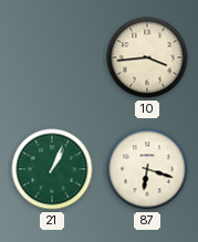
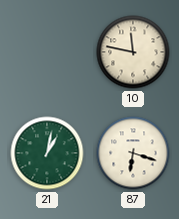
10: 3:44 -> 11:47
21: 1:04 -> 1:02
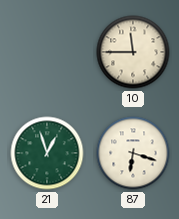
10: 11:47 -> 11:45
21: 1:02 -> 12:57
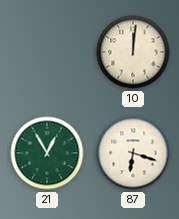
10: 11:45 -> 12:01
21: 12:57 -> 12:55
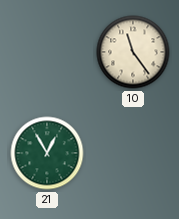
10: 12:01 -> 11:24
87: 6:18 -> none
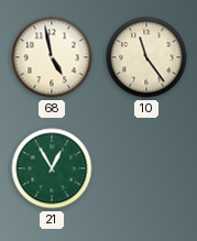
68: none -> 4:58
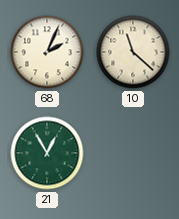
68: 4:58 -> 2:04
10: 11:24 -> 11:22
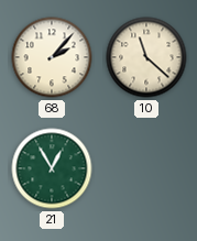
68: 2:04 -> 2:07
